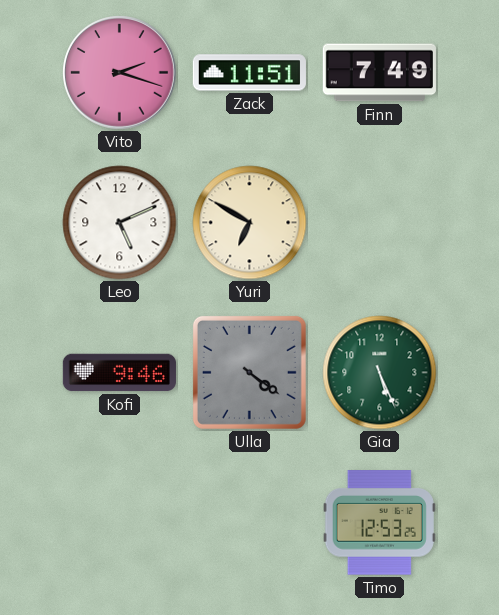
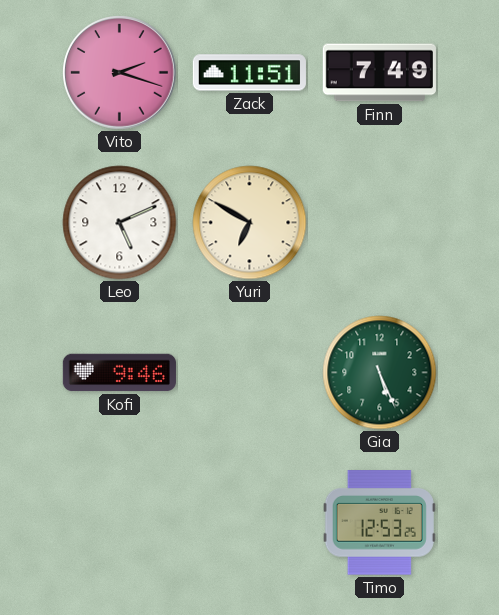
Ulla: 4:21 -> none
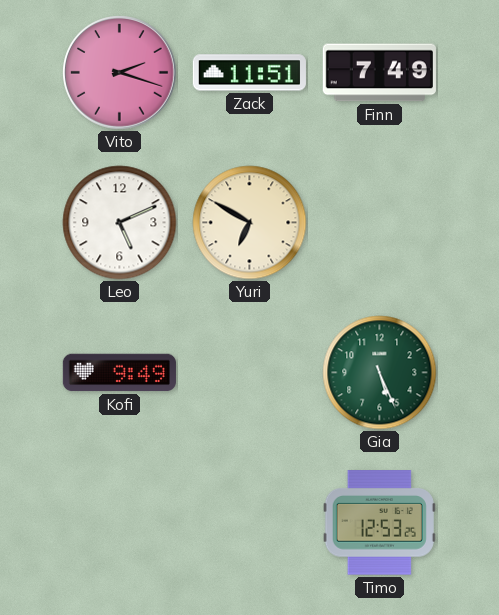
Kofi: 9:46 -> 9:49
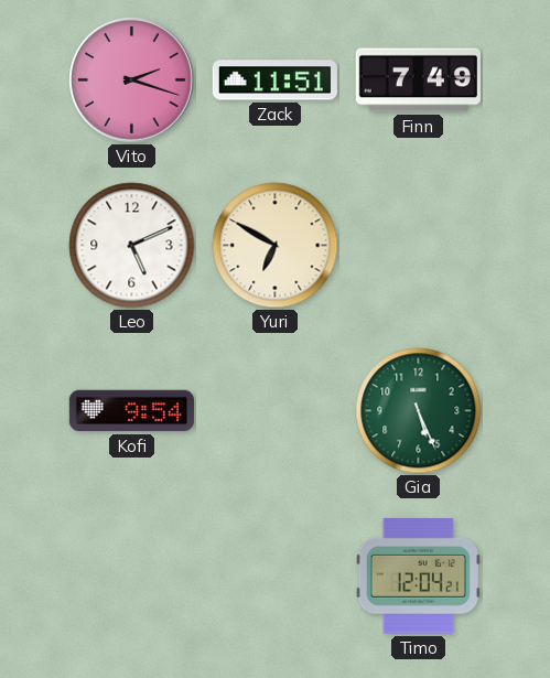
Kofi: 9:49 -> 9:54
Timo: 12:53 -> 12:04
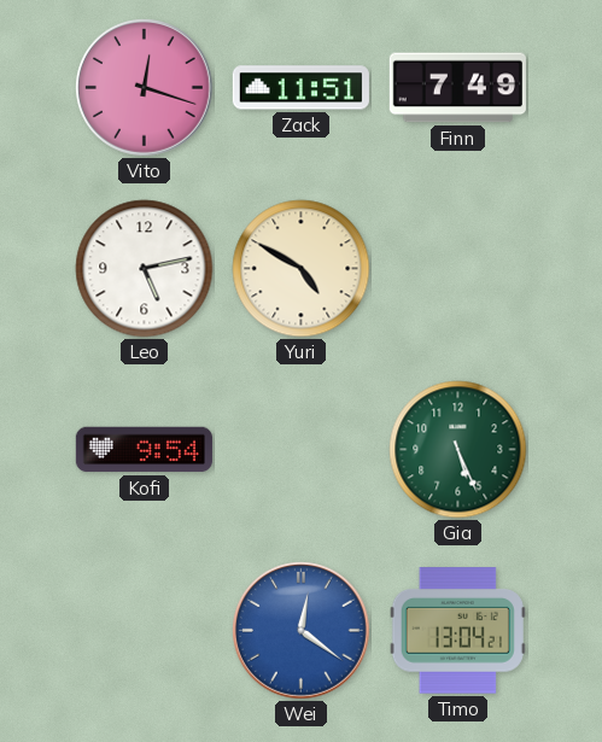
Vito: 2:18 -> 12:18
Leo: 5:11 -> 5:13
Yuri: 6:50 -> 4:50
Wei: none -> 12:21
Timo: 12:04 -> 13:04
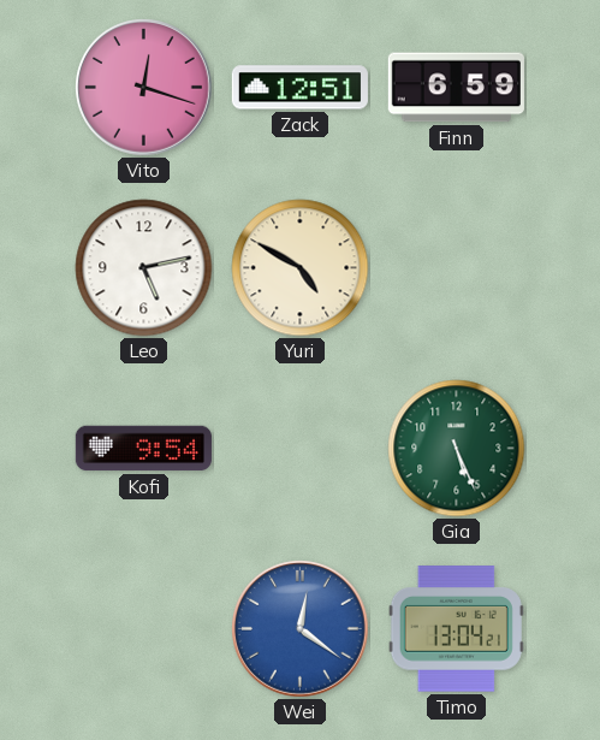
Zack: 11:51 -> 12:51
Finn: 7:49 -> 6:59
